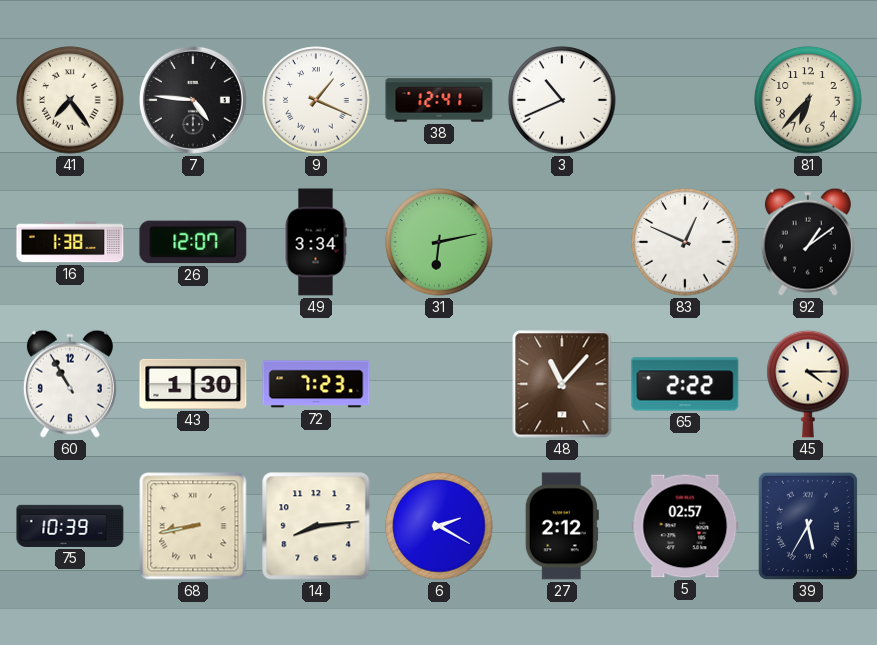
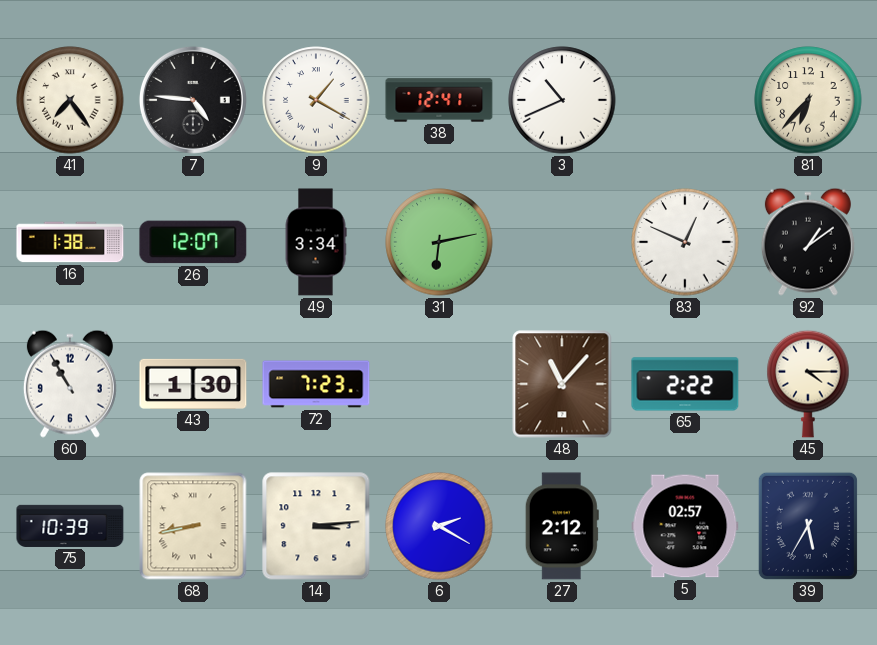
9: 1:19 -> 1:20
14: 8:14 -> 3:14
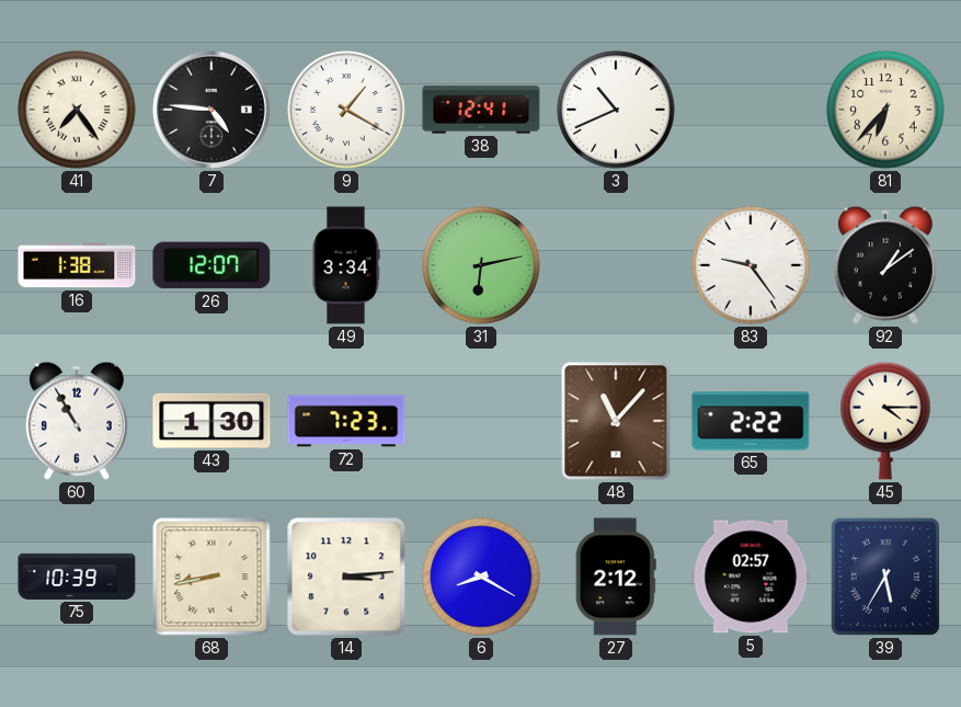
83: 12:49 -> 9:24
6: 2:20 -> 8:20
